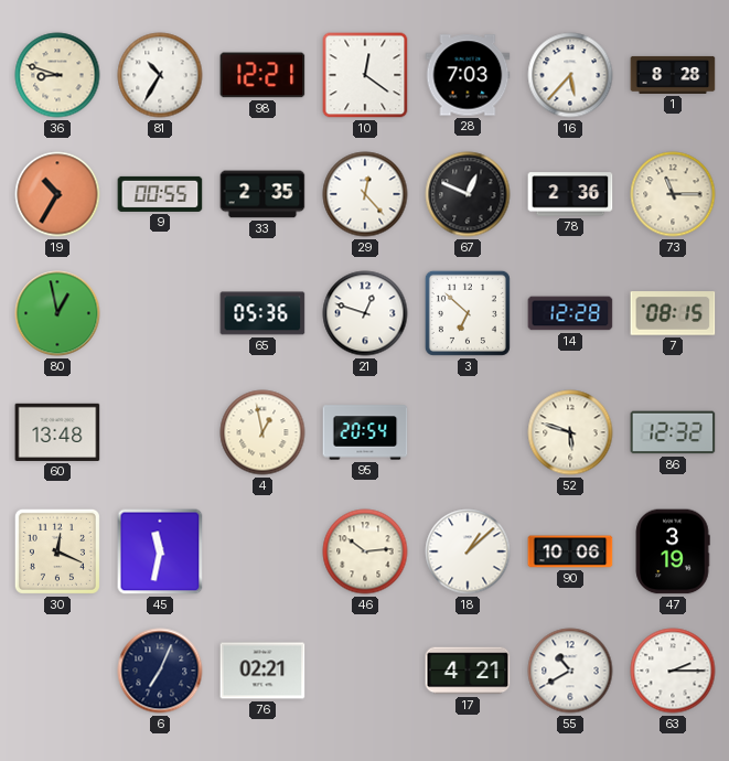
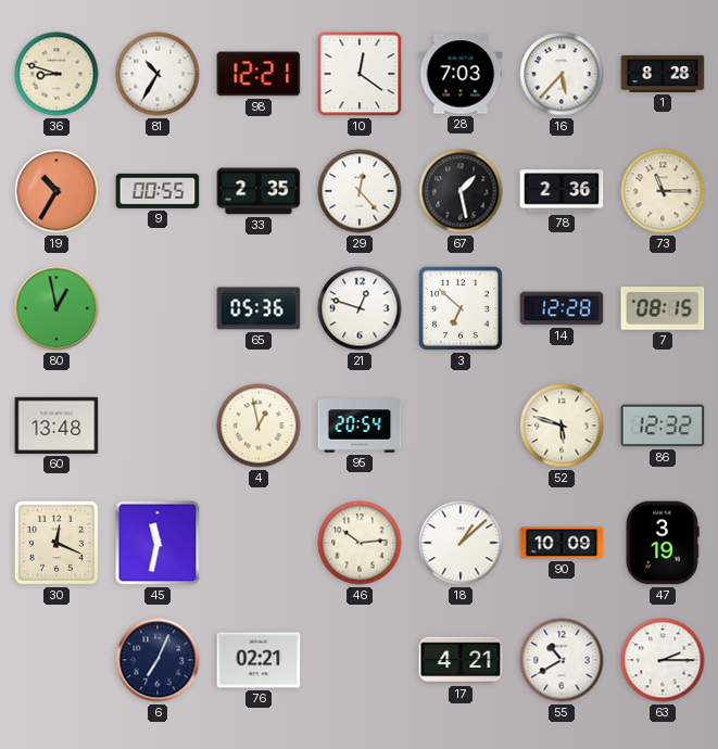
67: 12:49 -> 1:28
90: 10:06 -> 10:09
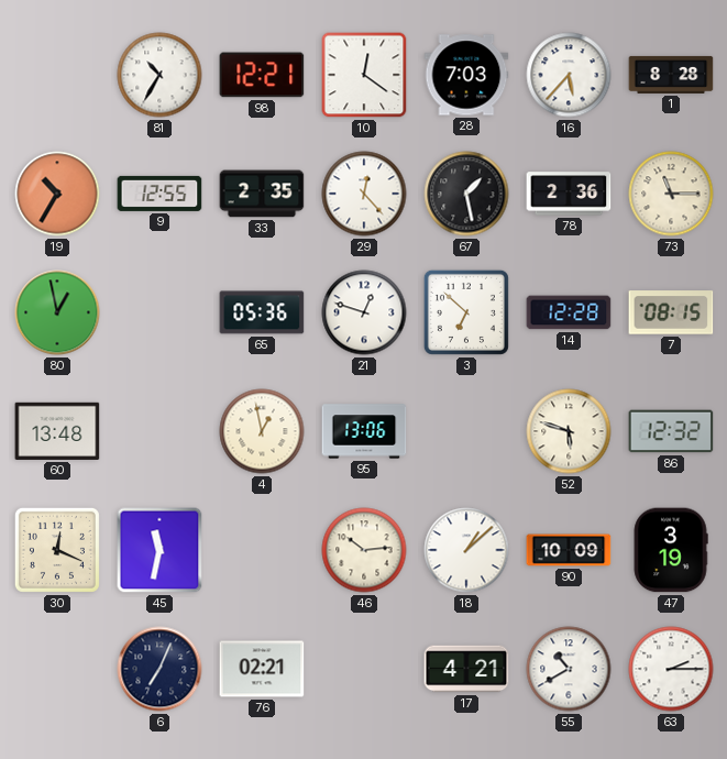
36: 8:48 -> none
9: 00:55 -> 12:55
95: 20:54 -> 13:06
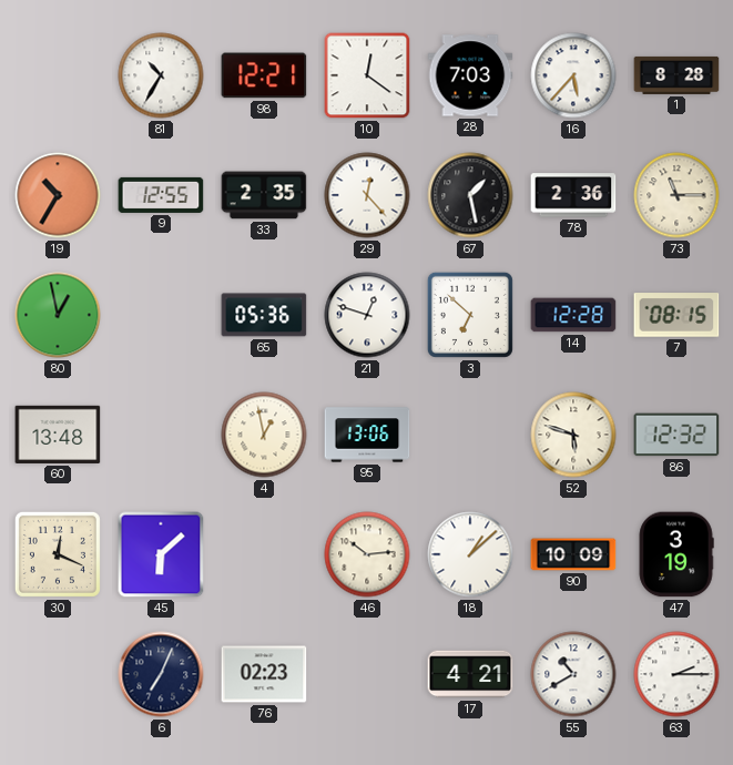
45: 11:32 -> 6:08
76: 02:21 -> 02:23
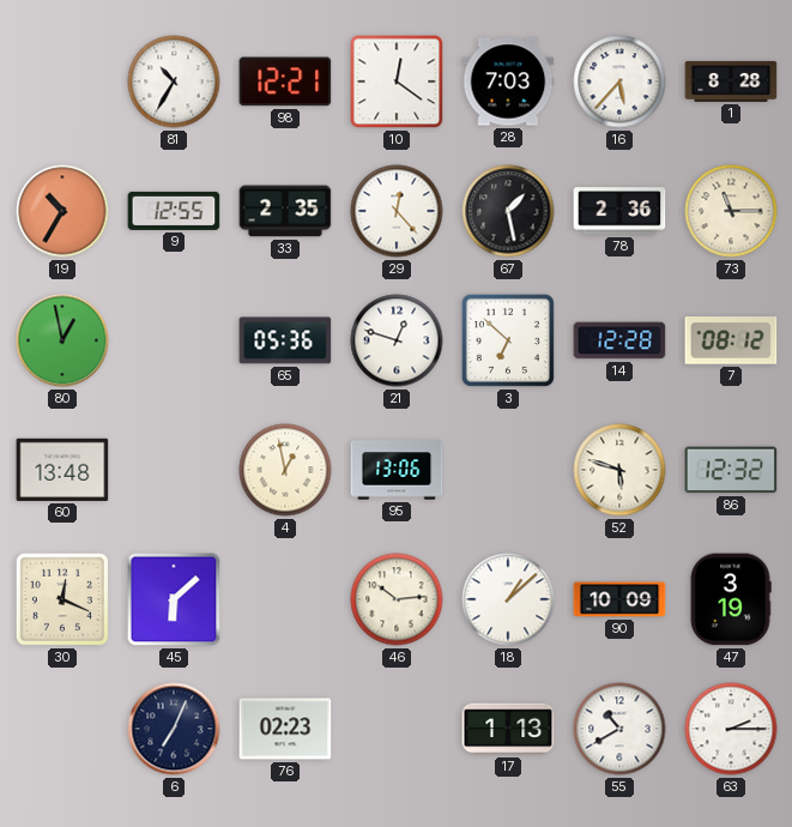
7: 08:15 -> 08:12
17: 4:21 -> 1:13
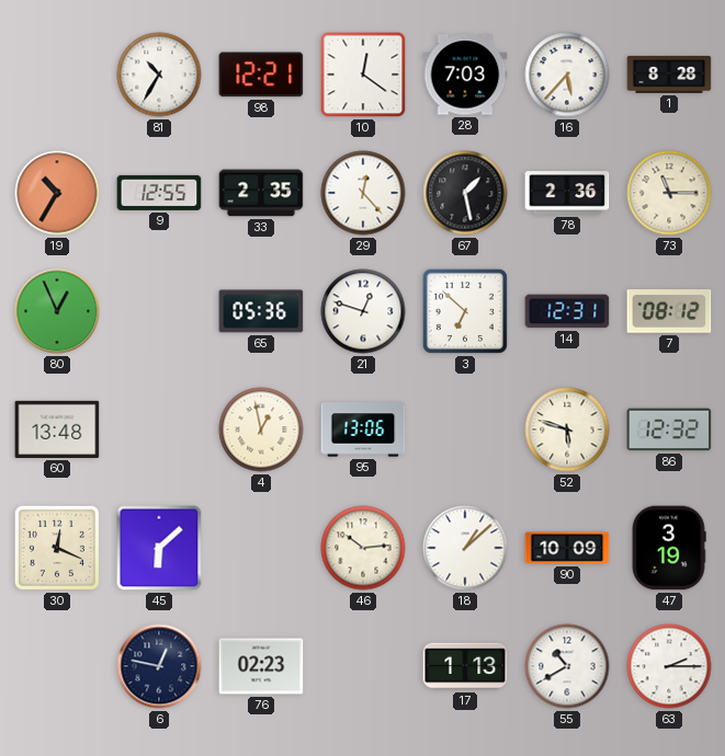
80: 12:58 -> 12:56
14: 12:28 -> 12:31
6: 7:04 -> 12:47
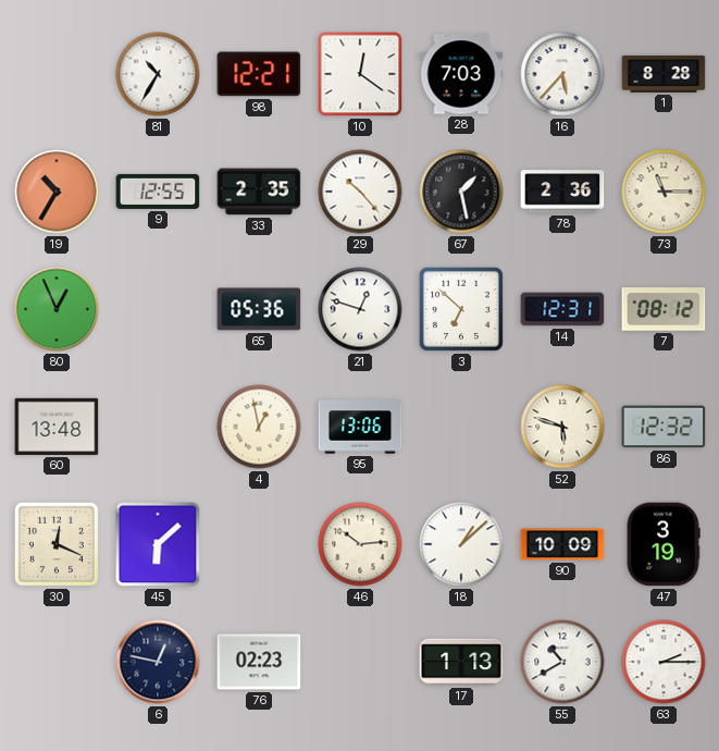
29: 12:23 -> 10:23
